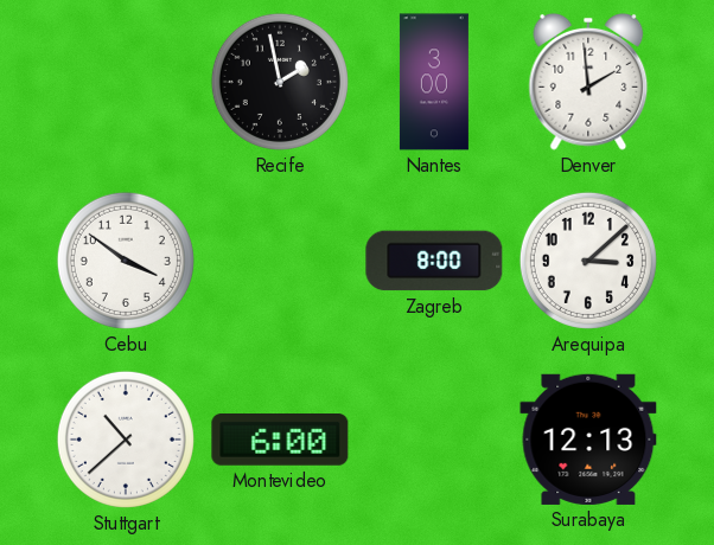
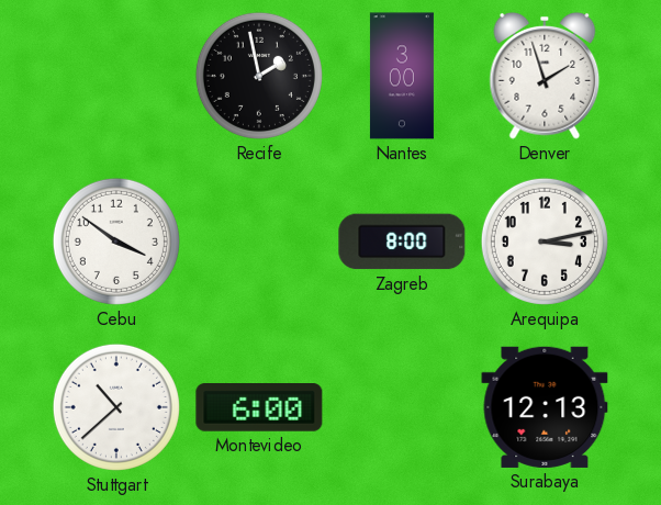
Denver: 1:59 -> 1:57
Arequipa: 3:08 -> 3:13
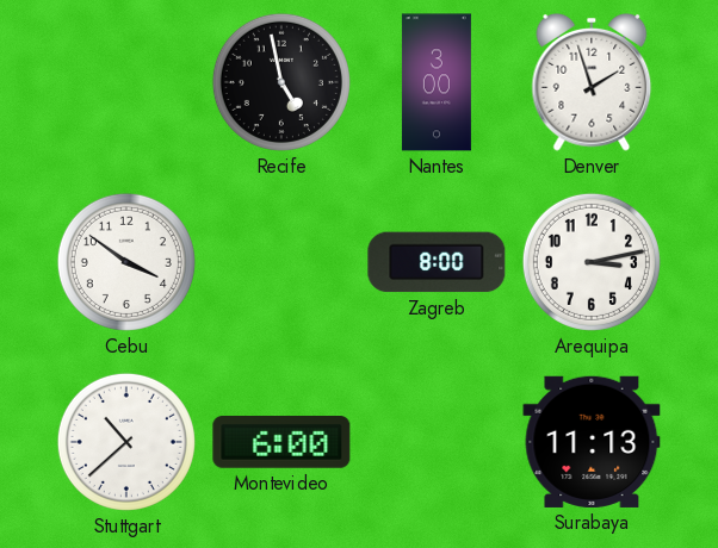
Recife: 1:58 -> 4:58
Surabaya: 12:13 -> 11:13
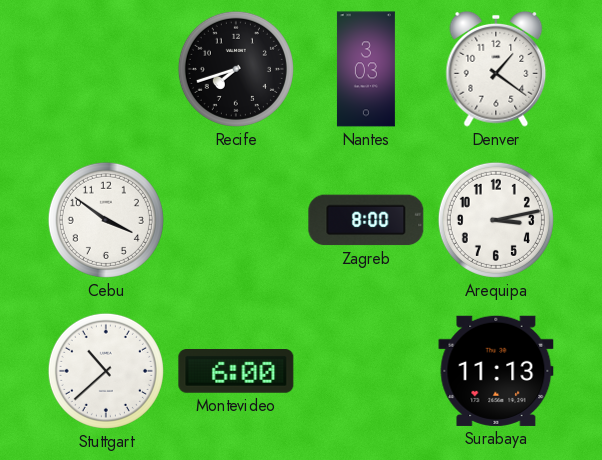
Recife: 4:58 -> 7:42
Nantes: 3:00 -> 3:03
Denver: 1:57 -> 1:21
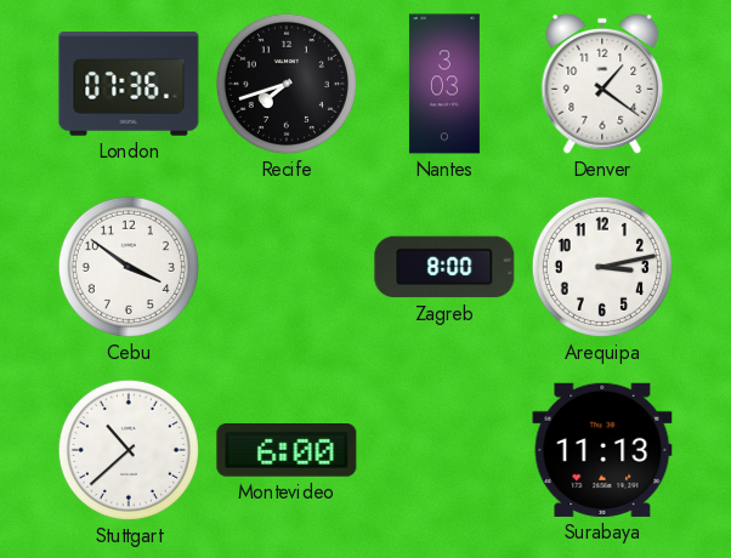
London: none -> 07:36
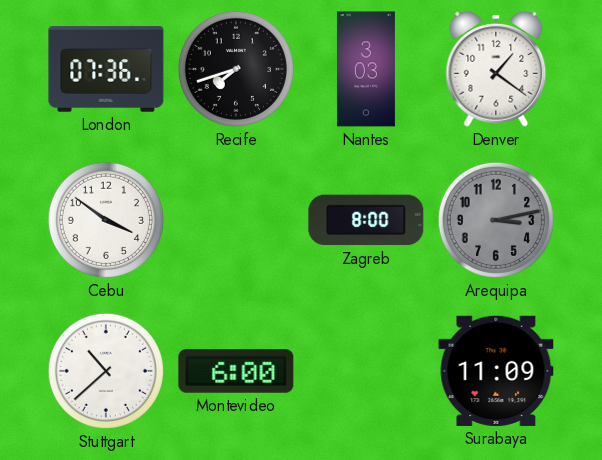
Arequipa dial: white -> grey
Surabaya: 11:13 -> 11:09
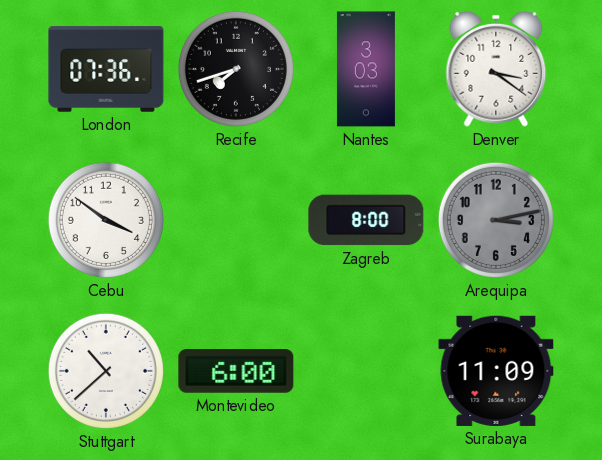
Denver: 1:21 -> 3:21
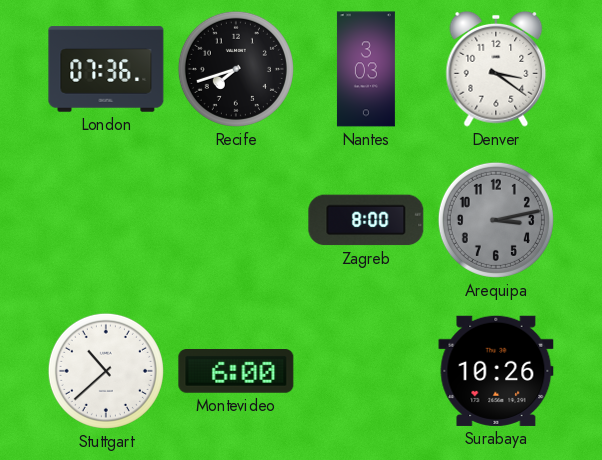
Cebu: 3:51 -> none
Surabaya: 11:09 -> 10:26
